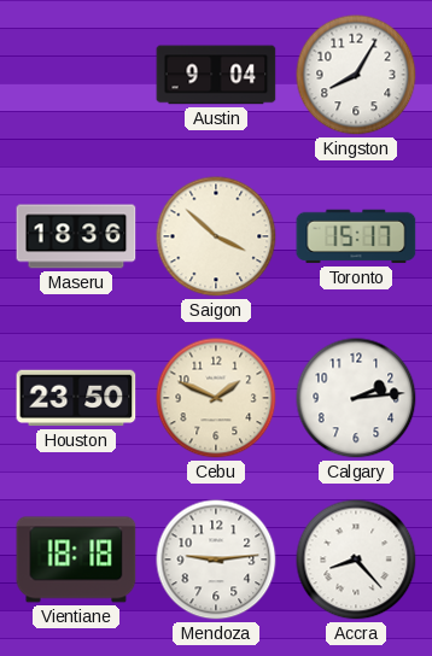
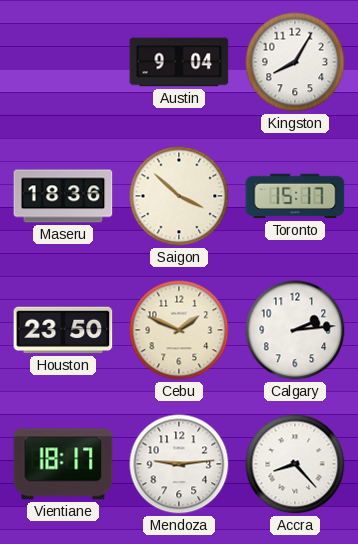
Vientiane: 18:18 -> 18:17
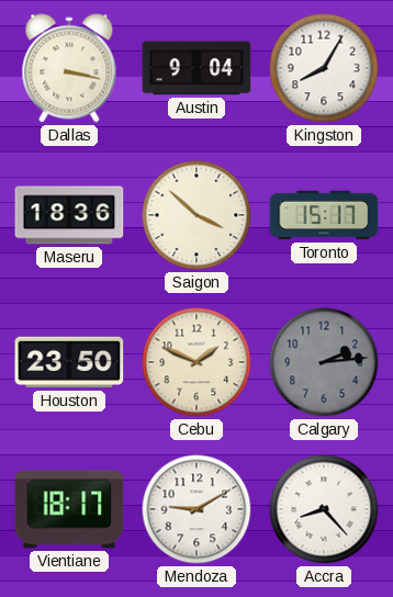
Dallas: none -> 3:17
Calgary dial: white -> grey
Mendoza: 9:14 -> 9:10
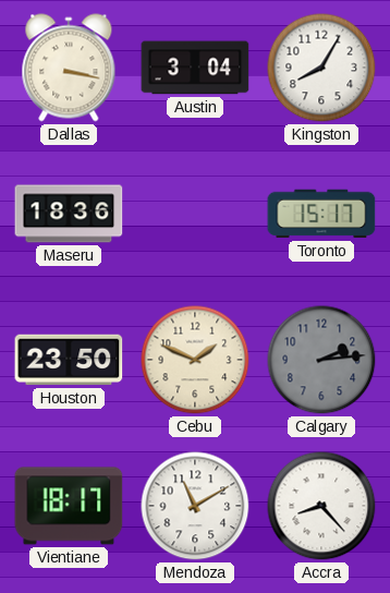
Austin: 9:04 -> 3:04
Saigon: 3:52 -> none
Mendoza: 9:10 -> 11:10
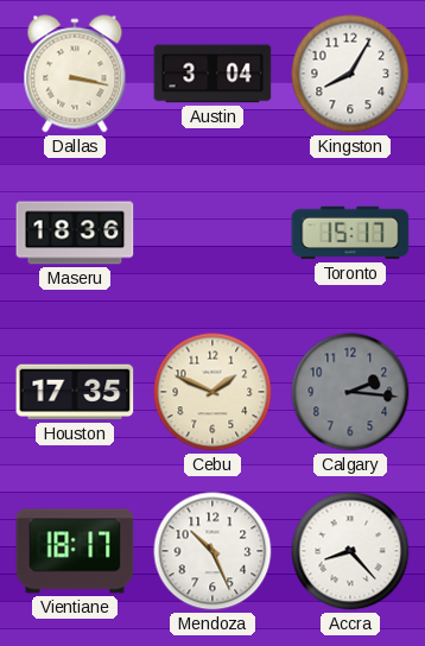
Houston: 23:50 -> 17:35
Calgary: 2:14 -> 2:16
Mendoza: 11:10 -> 10:26
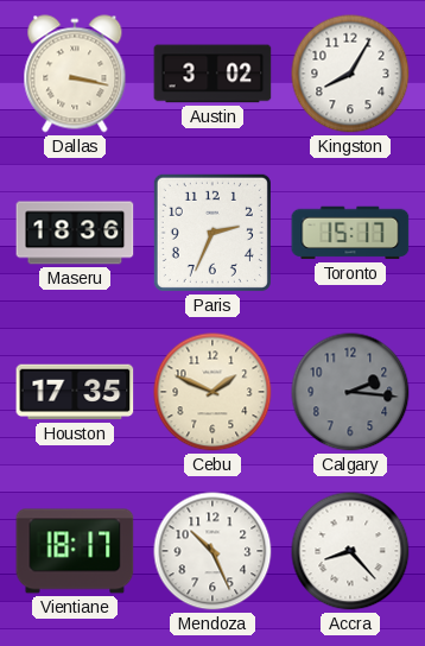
Austin: 3:04 -> 3:02
Paris: none -> 2:34
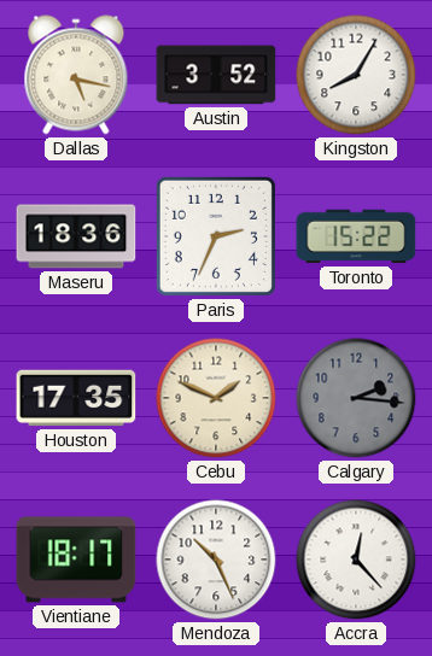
Dallas: 3:17 -> 5:17
Austin: 3:02 -> 3:52
Toronto: 15:17 -> 15:22
Accra: 8:23 -> 12:23
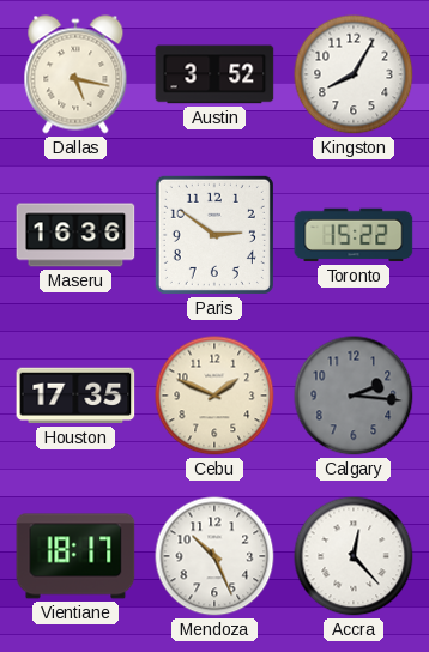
Maseru: 18:36 -> 16:36
Paris: 2:34 -> 2:51
